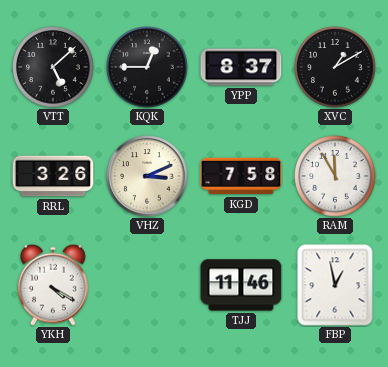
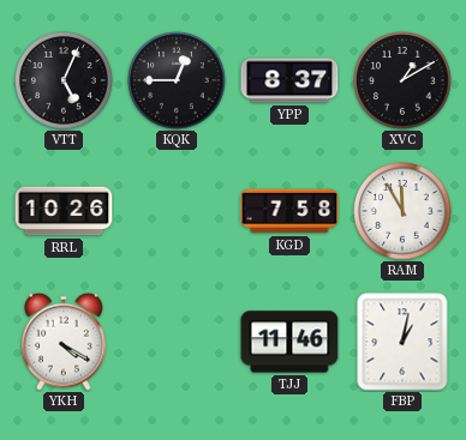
VTT: 5:08 -> 5:04
RRL: 3:26 -> 10:26
VHZ: 3:11 -> none
FBP: 12:58 -> 1:02
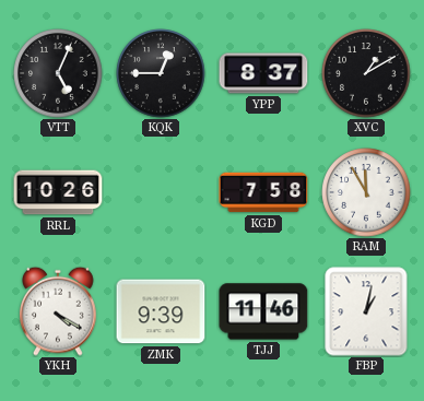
ZMK: none -> 9:39
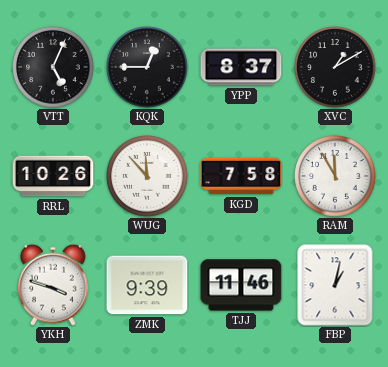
WUG: none -> 11:53
YKH: 4:20 -> 3:48
